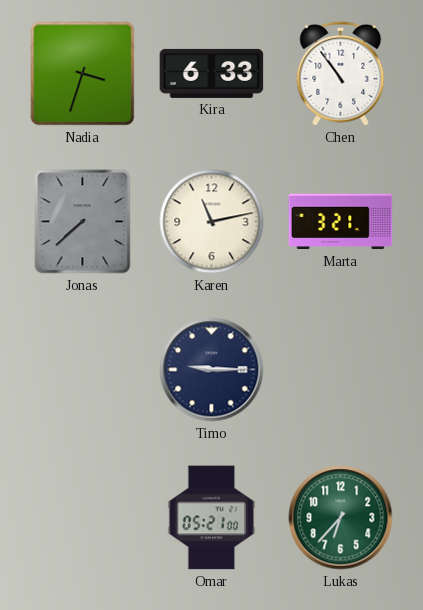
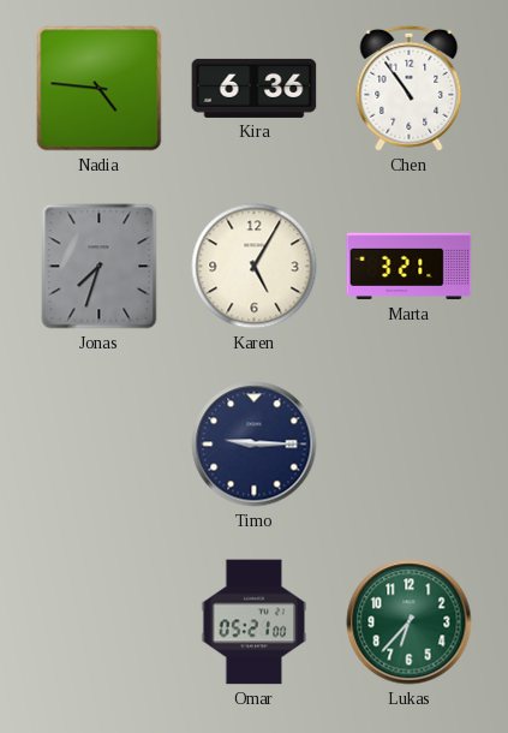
Nadia: 3:33 -> 4:46
Kira: 6:33 -> 6:36
Jonas: 7:38 -> 7:33
Karen: 11:13 -> 5:05
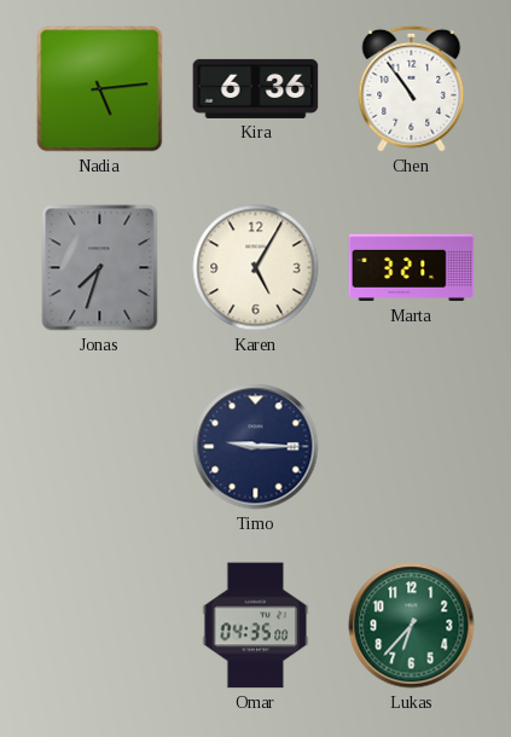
Nadia: 4:46 -> 5:14
Omar: 05:21 -> 04:35
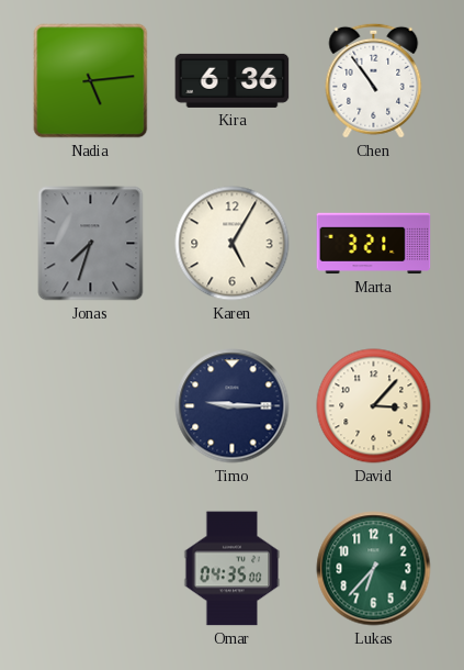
David: none -> 3:07
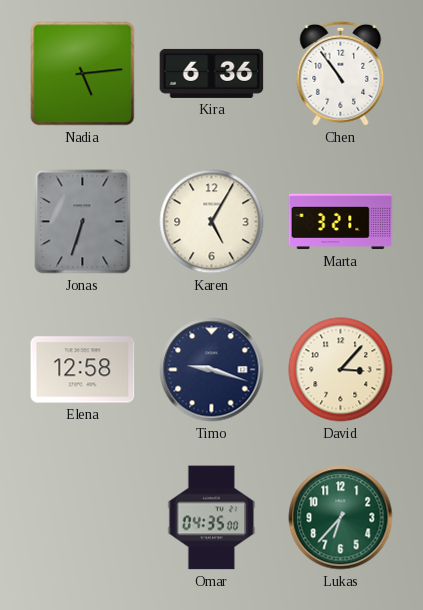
Jonas: 7:33 -> 6:33
Elena: none -> 12:58
Timo: 9:15 -> 9:18
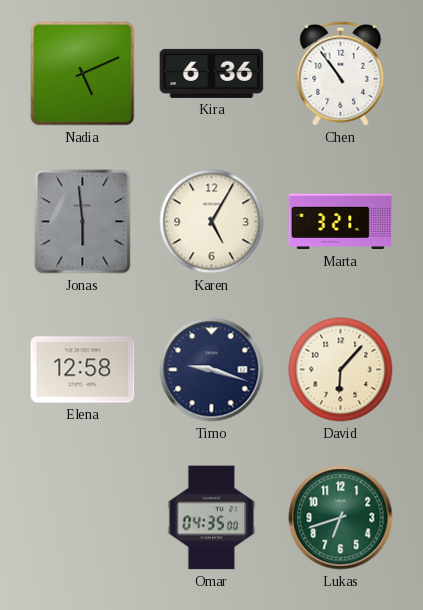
Nadia: 5:14 -> 5:11
Jonas: 6:33 -> 5:59
David: 3:07 -> 6:07
Lukas: 6:37 -> 6:42
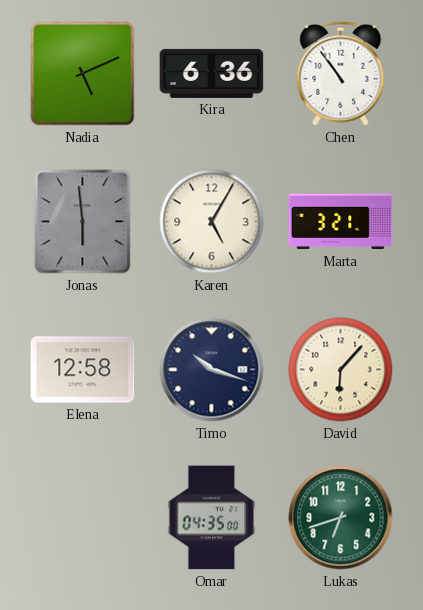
Timo: 9:18 -> 10:18
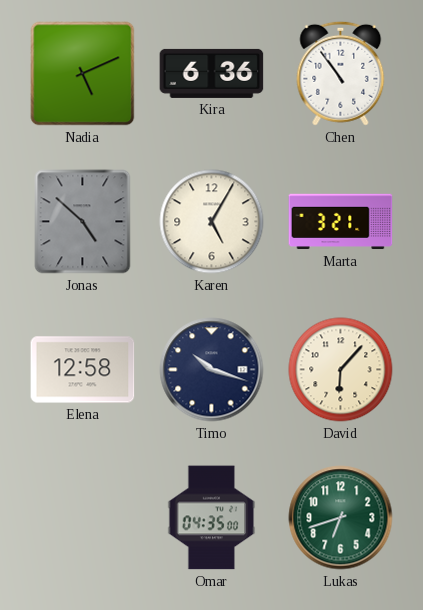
Jonas: 5:59 -> 4:52
